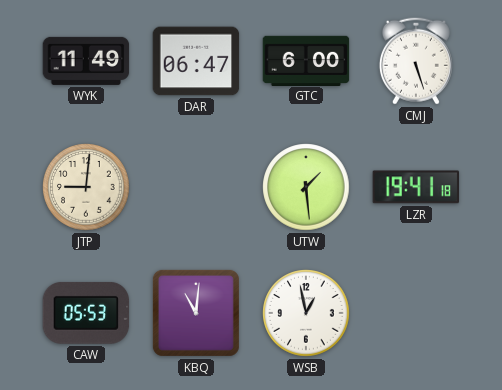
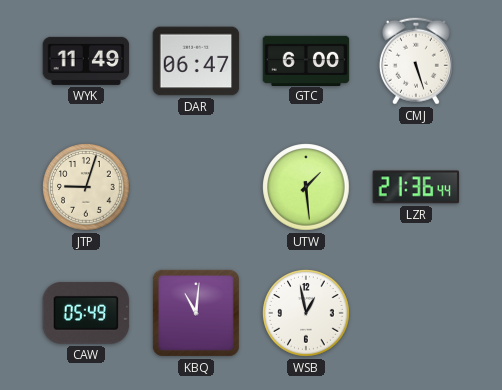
JTP: 9:01 -> 9:03
LZR: 19:41 -> 21:36
CAW: 05:53 -> 05:49
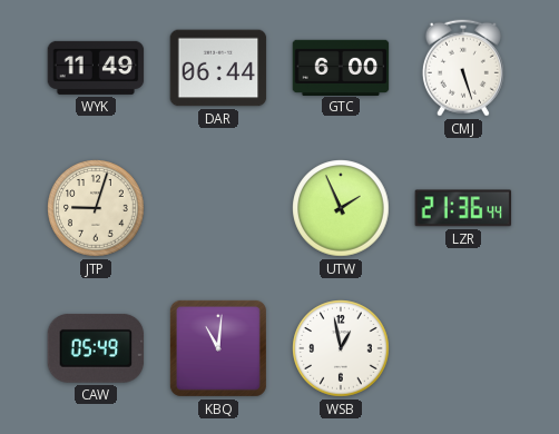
DAR: 06:47 -> 06:44
UTW: 1:29 -> 1:56
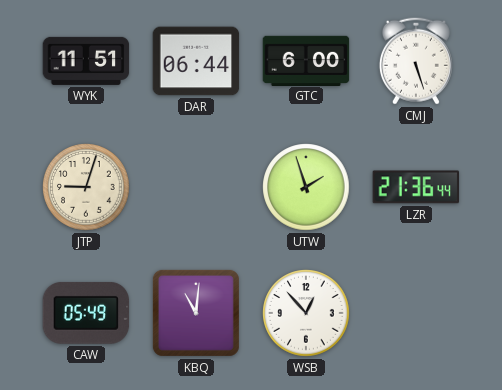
WYK: 11:49 -> 11:51
UTW: 1:56 -> 1:57
WSB: 12:58 -> 12:53
